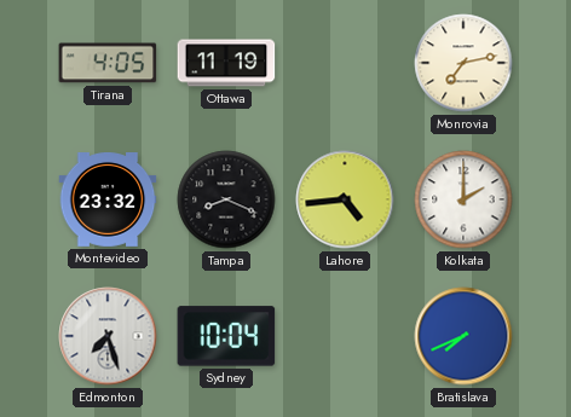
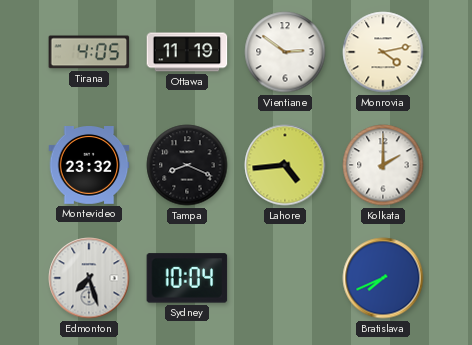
Vientiane: none -> 2:51
Monrovia: 7:13 -> 4:13
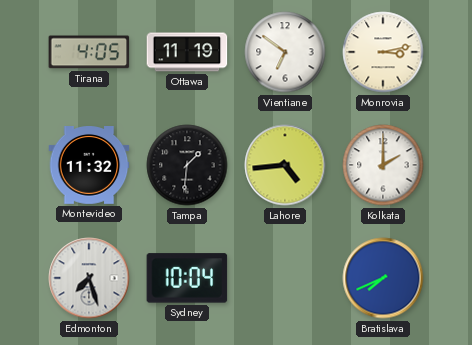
Vientiane: 2:51 -> 6:51
Monrovia: 4:13 -> 3:13
Montevideo: 23:32 -> 11:32
Tampa: 8:19 -> 1:31
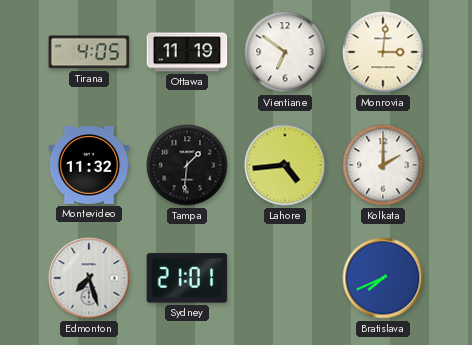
Monrovia: 3:13 -> 3:01
Sydney: 10:04 -> 21:01
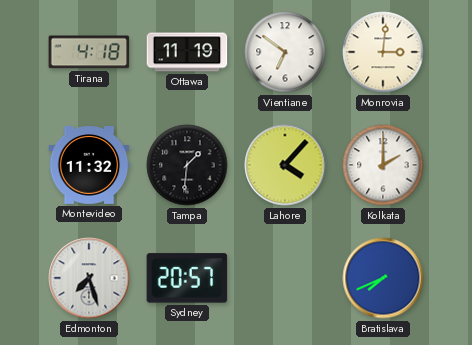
Tirana: 4:05 -> 4:18
Lahore: 4:44 -> 4:07
Sydney: 21:01 -> 20:57
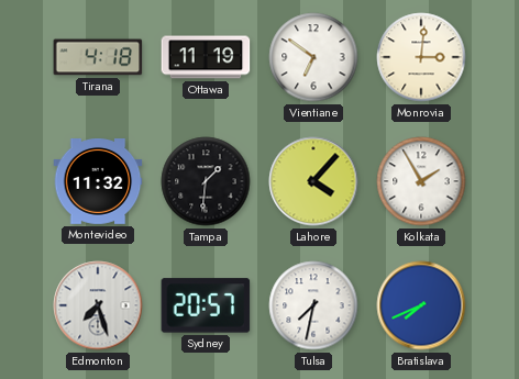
Kolkata: 2:00 -> 1:55
Tulsa: none -> 7:32
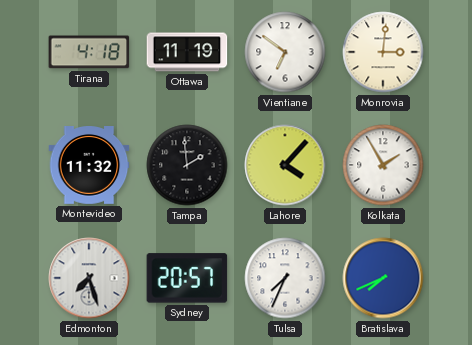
Tampa: 1:31 -> 1:59
Tulsa: 7:32 -> 7:34
